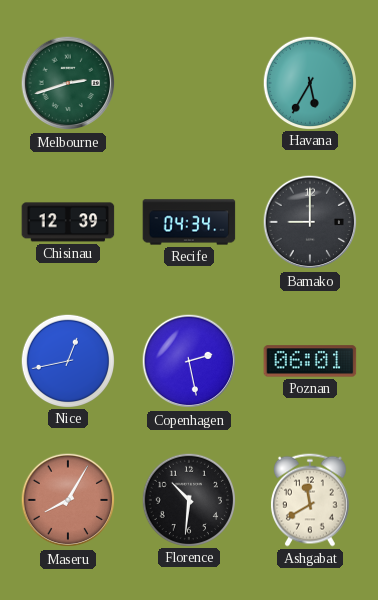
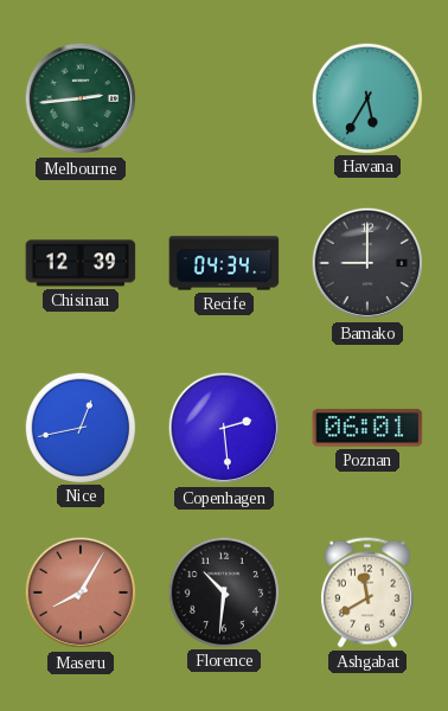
Melbourne: 2:42 -> 2:44
Copenhagen: 2:28 -> 2:29
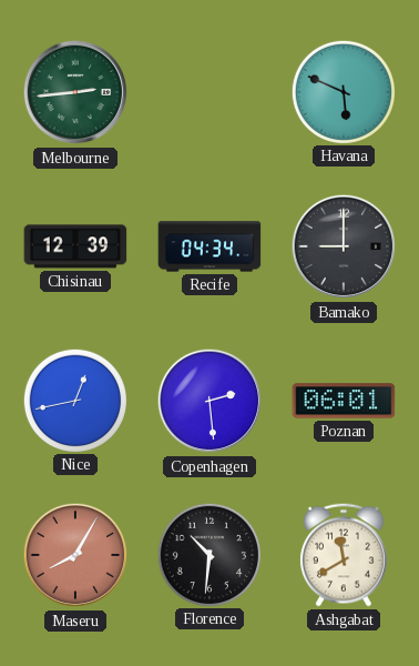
Havana: 5:35 -> 5:49
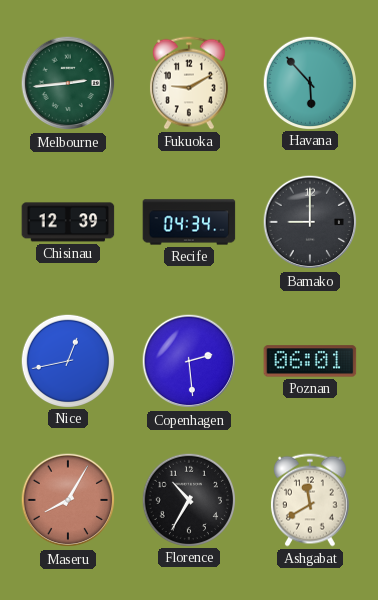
Fukuoka: none -> 9:10
Havana: 5:49 -> 5:53
Florence: 10:31 -> 10:35
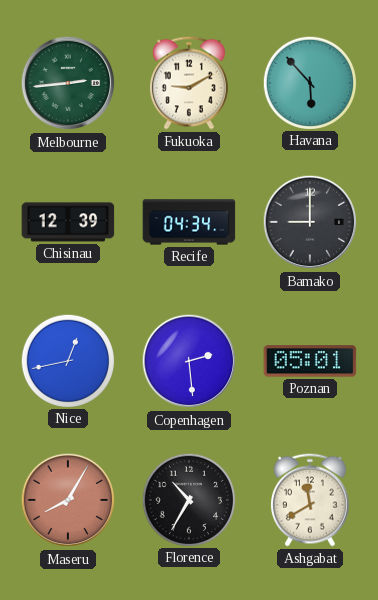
Poznan: 06:01 -> 05:01
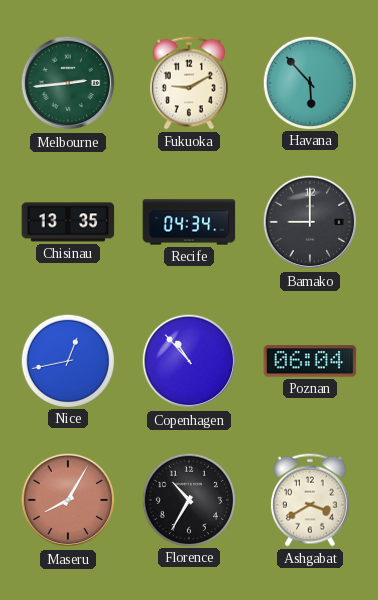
Chisinau: 12:39 -> 13:35
Copenhagen: 2:29 -> 10:53
Poznan: 05:01 -> 06:04
Ashgabat: 11:40 -> 3:40
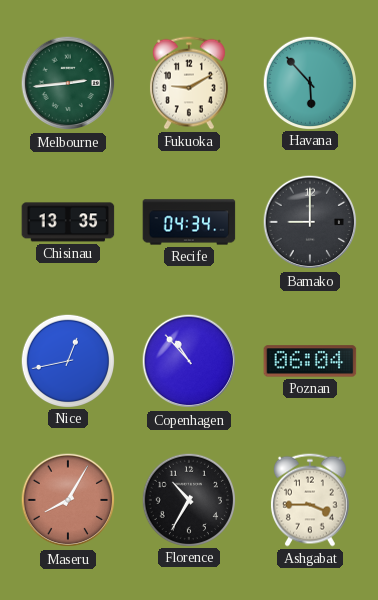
Ashgabat: 3:40 -> 3:45
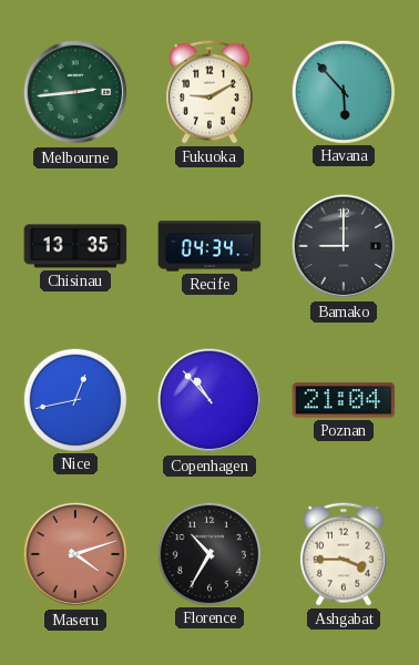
Poznan: 06:04 -> 21:04
Maseru: 8:05 -> 4:12
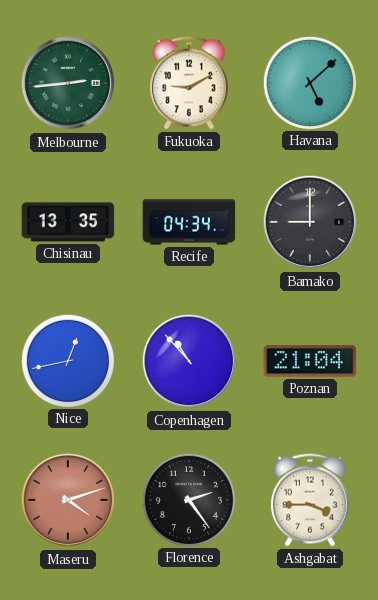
Havana: 5:53 -> 5:08
Florence: 10:35 -> 2:24
